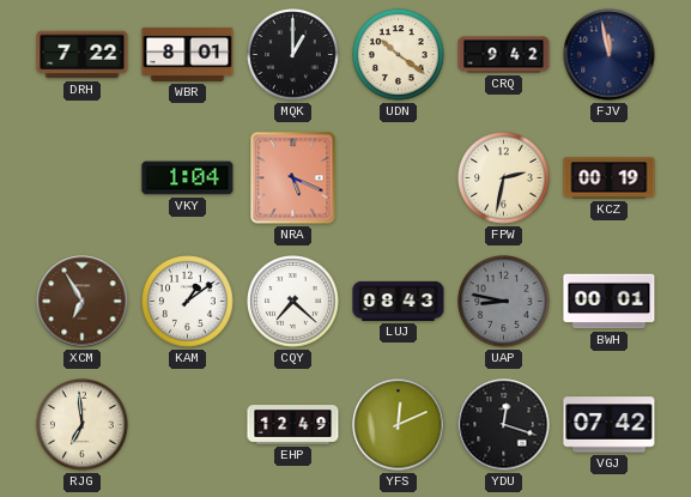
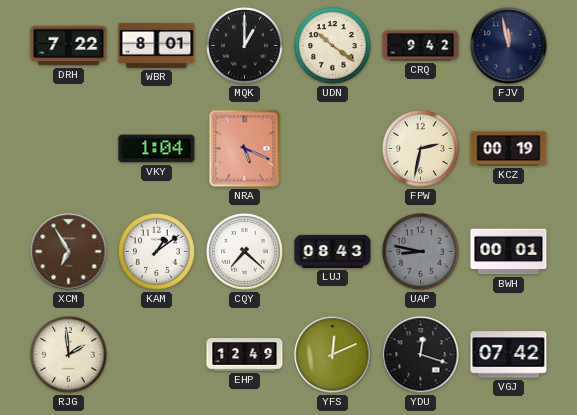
RJG: 6:59 -> 1:59
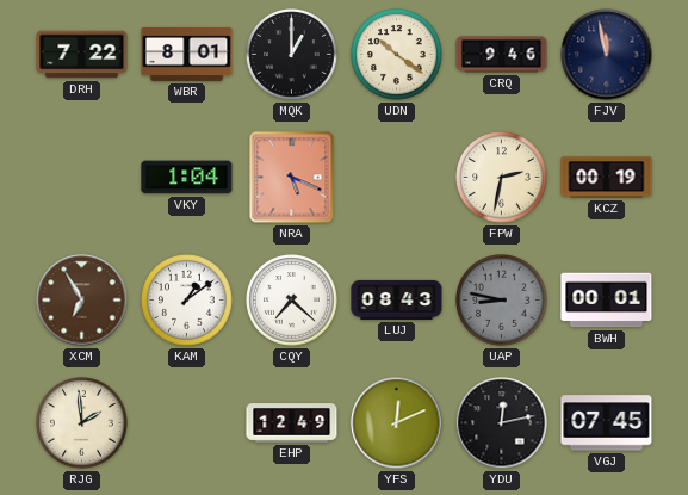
CRQ: 9:42 -> 9:46
YDU: 12:18 -> 12:13
VGJ: 07:42 -> 07:45
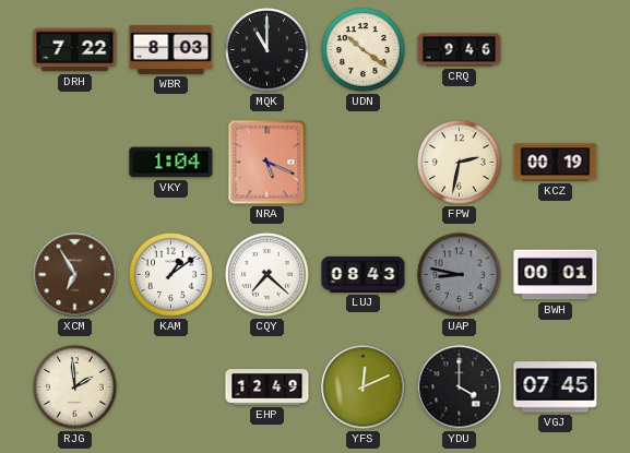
WBR: 8:01 -> 8:03
MQK: 1:00 -> 11:00
FJV: 11:58 -> none
YDU: 12:13 -> 4:00
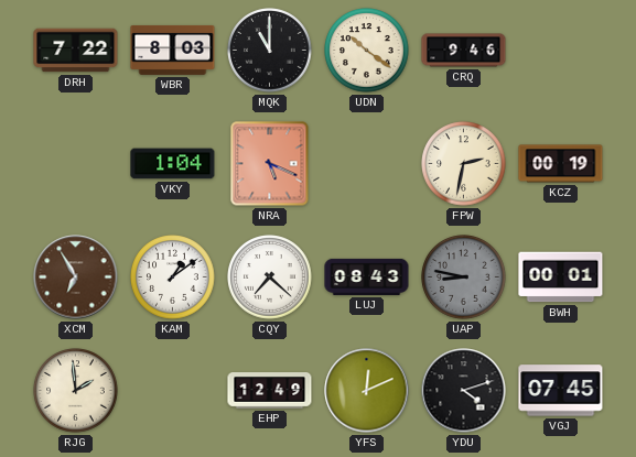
YDU: 4:00 -> 4:12
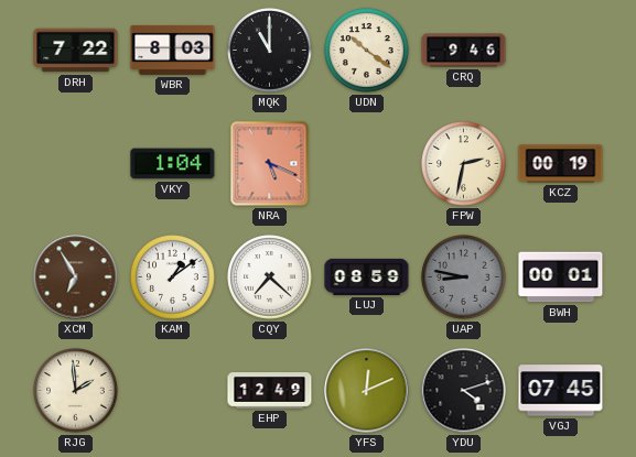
LUJ: 08:43 -> 08:59
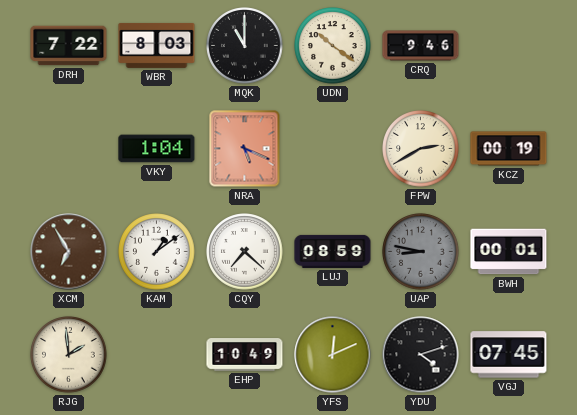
FPW: 2:32 -> 2:40
EHP: 12:49 -> 10:49
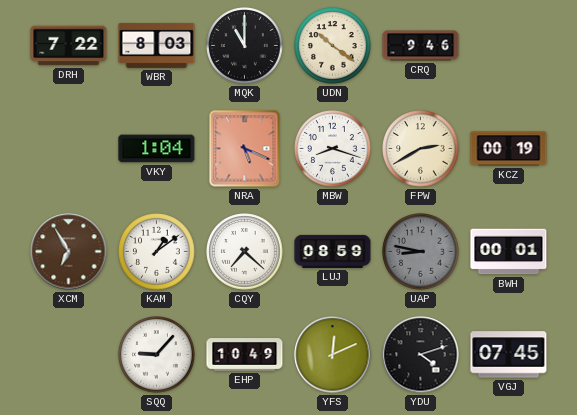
MBW: none -> 8:18
RJG: 1:59 -> none
SQQ: none -> 9:07
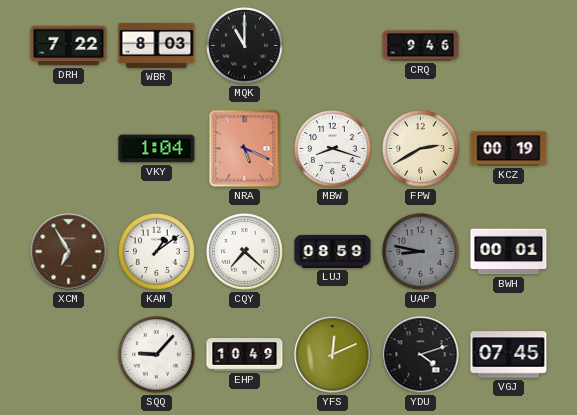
UDN: 10:21 -> none
